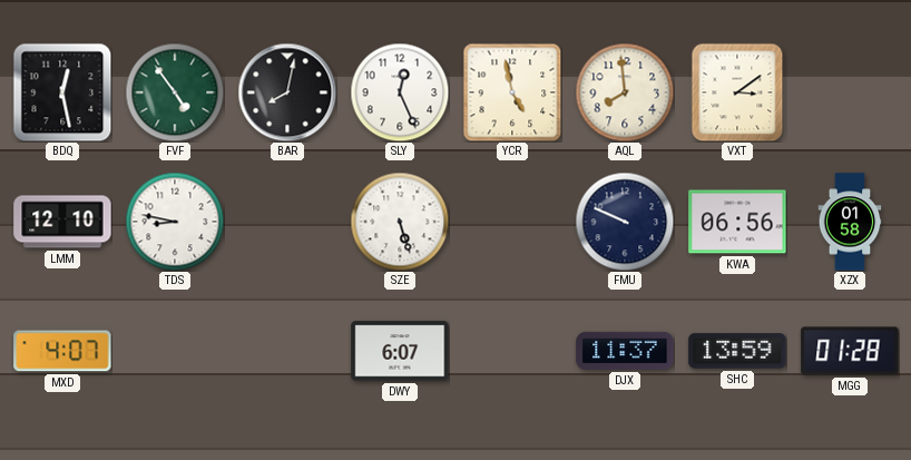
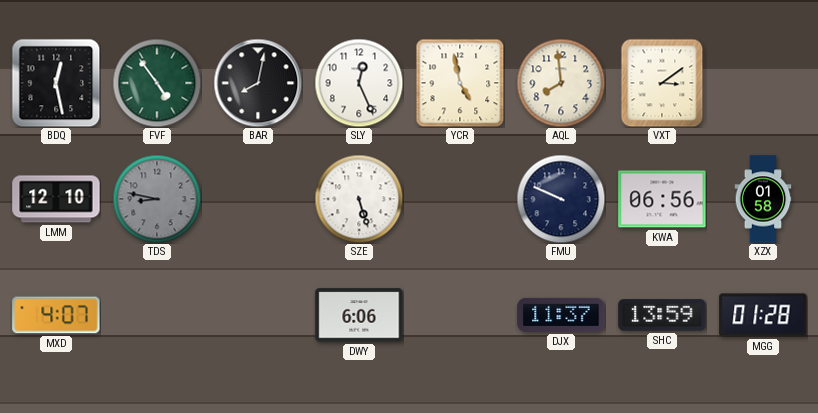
TDS dial: white -> grey
DWY: 6:07 -> 6:06
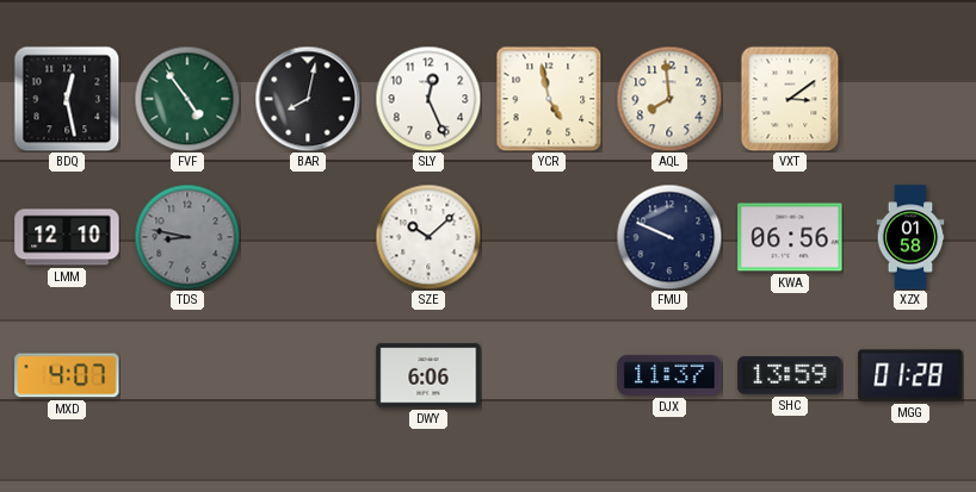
SZE: 5:27 -> 10:08
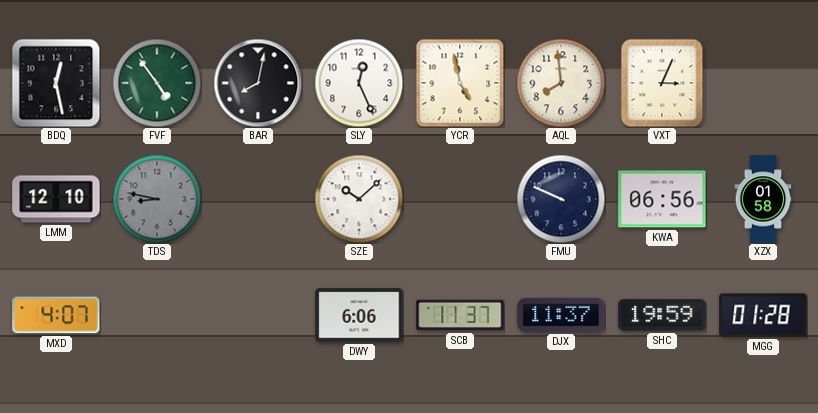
VXT: 3:09 -> 3:04
SCB: none -> 11:37
SHC: 13:59 -> 19:59
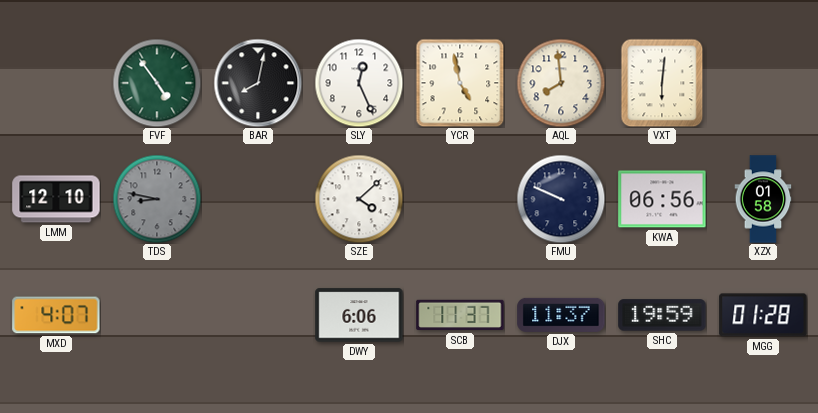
BDQ: 12:28 -> none
VXT: 3:04 -> 6:01
SZE: 10:08 -> 4:08
